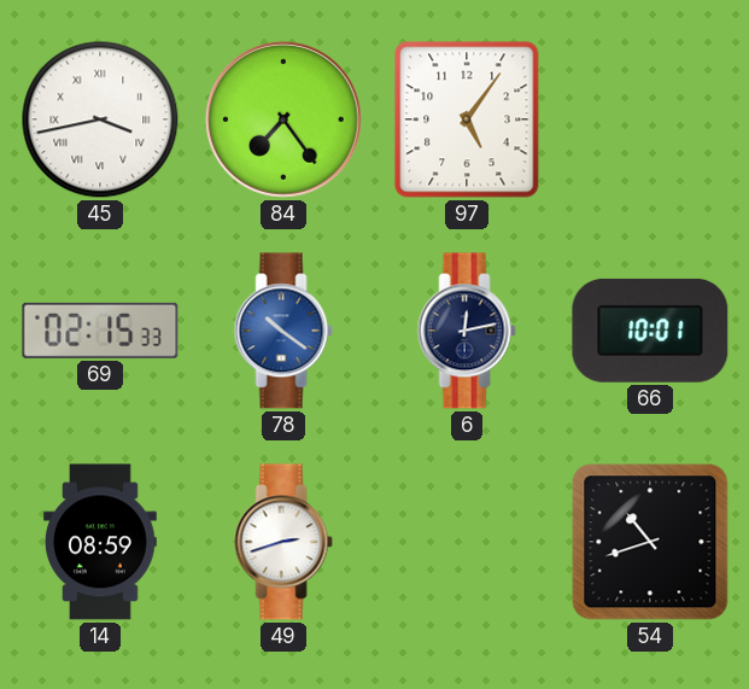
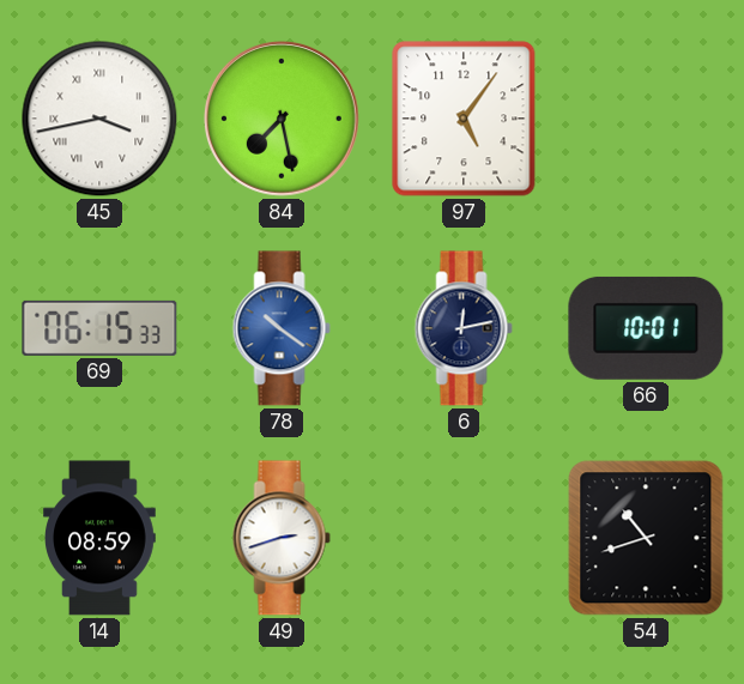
84: 7:24 -> 7:28
69: 02:15 -> 06:15
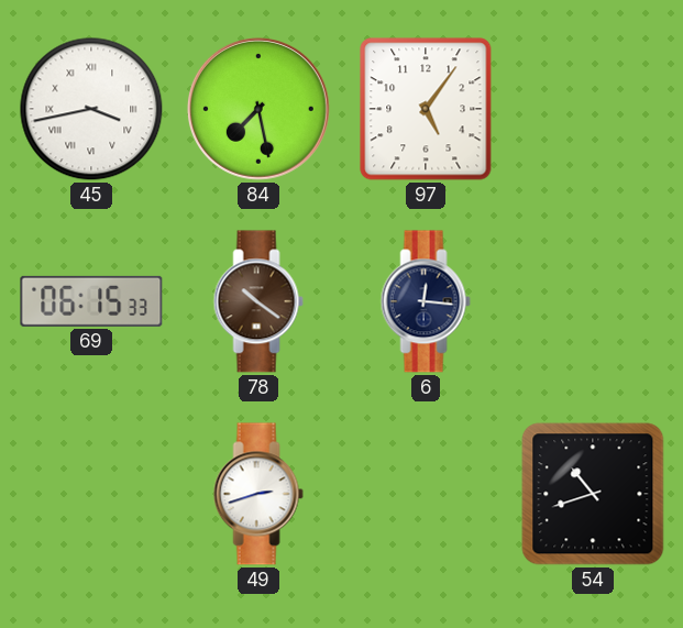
78 dial: blue -> brown
6: 12:13 -> 12:16
66: 10:01 -> none
14: 08:59 -> none
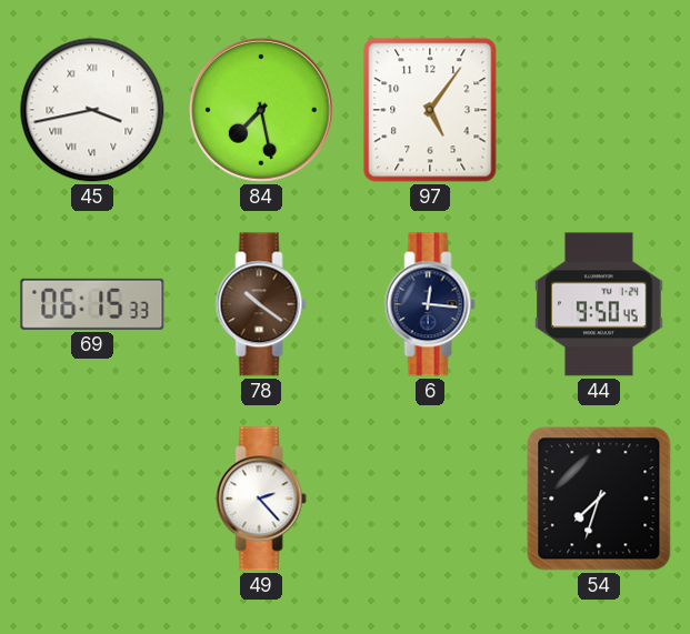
44: none -> 9:50
49: 2:42 -> 2:23
54: 10:42 -> 7:33
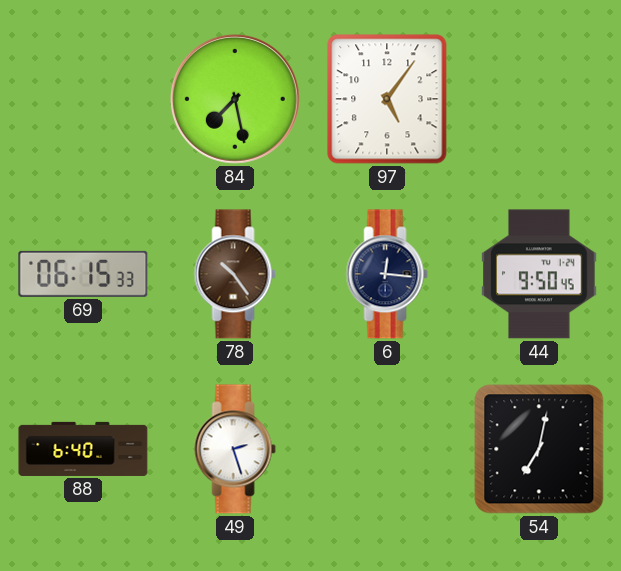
45: 3:43 -> none
78: 10:21 -> 10:24
88: none -> 6:40
49: 2:23 -> 2:27
54: 7:33 -> 7:02
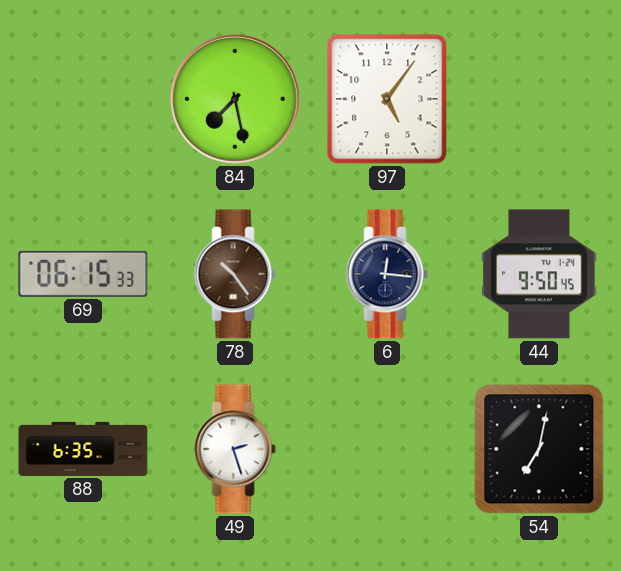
88: 6:40 -> 6:35
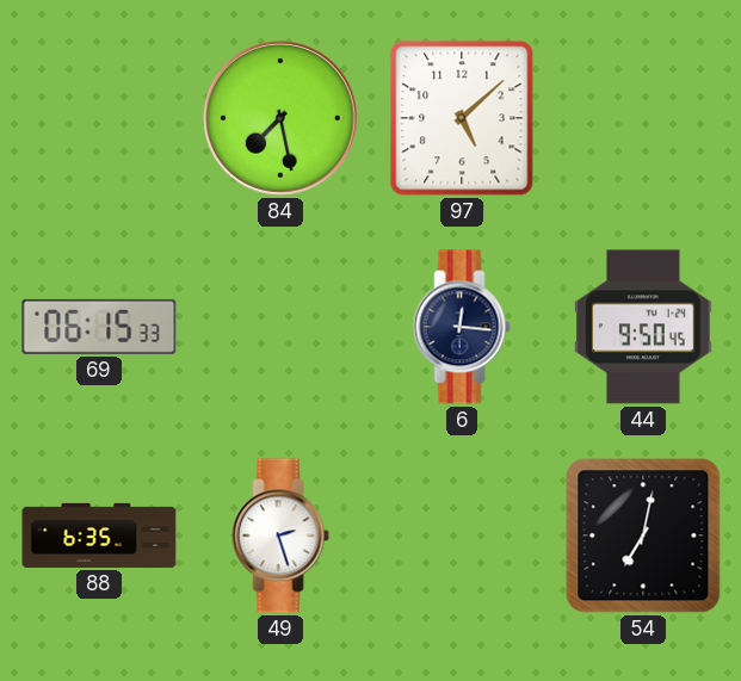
97: 5:06 -> 5:08
78: 10:24 -> none
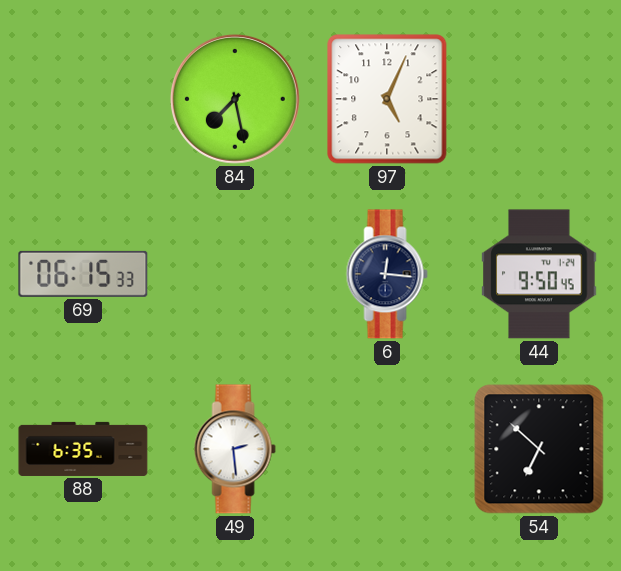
97: 5:08 -> 5:04
49: 2:27 -> 2:29
54: 7:02 -> 6:52
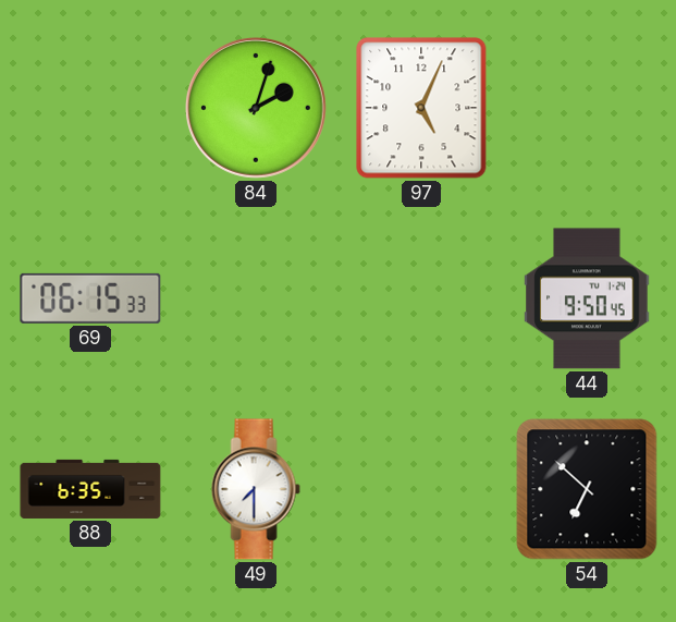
84: 7:28 -> 2:03
6: 12:16 -> none
49: 2:29 -> 7:30
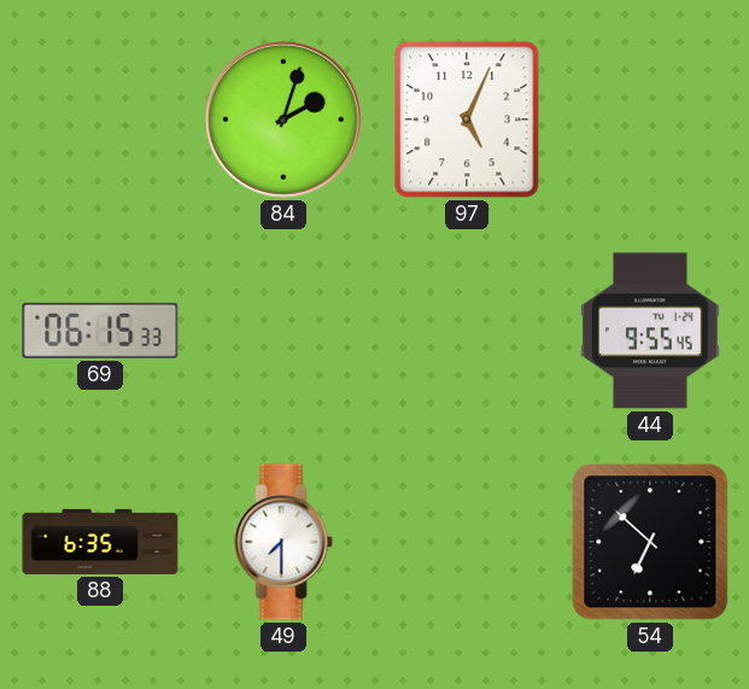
44: 9:50 -> 9:55
